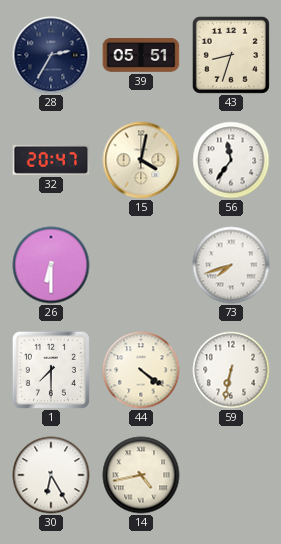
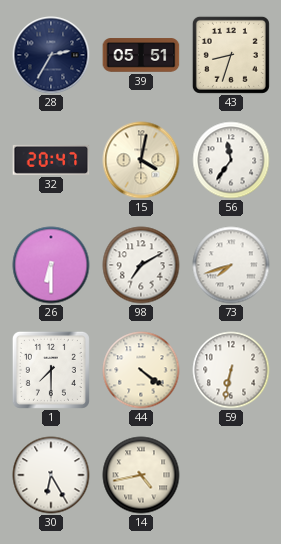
98: none -> 7:10
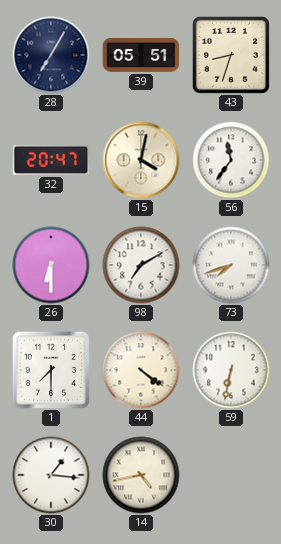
28: 2:35 -> 7:05
30: 6:25 -> 1:16
